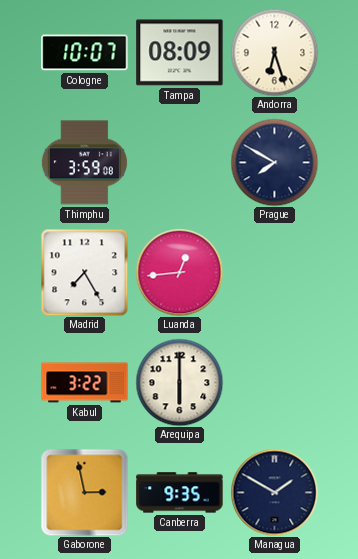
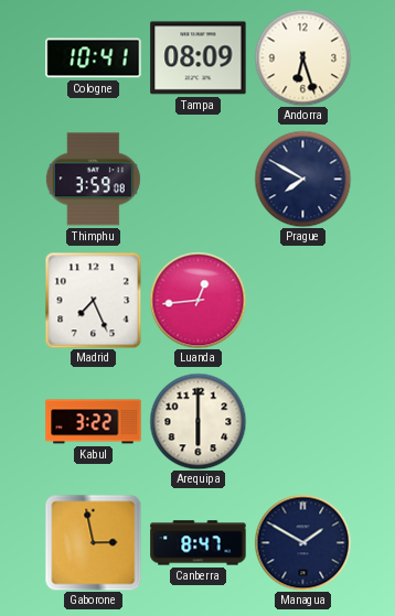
Cologne: 10:07 -> 10:41
Madrid: 7:25 -> 7:26
Canberra: 9:35 -> 8:47
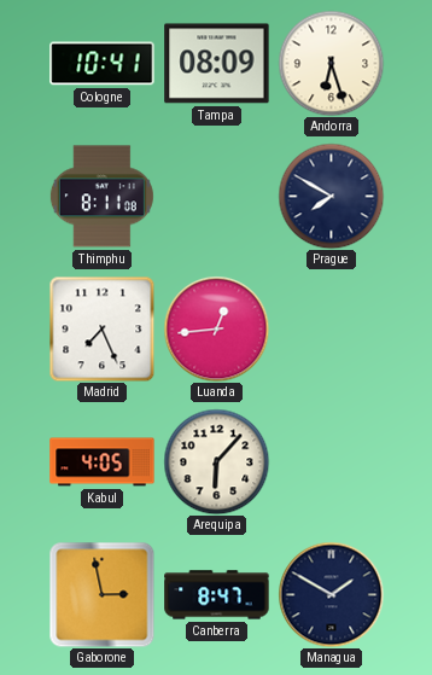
Thimphu: 3:59 -> 8:11
Kabul: 3:22 -> 4:05
Arequipa: 6:00 -> 6:07
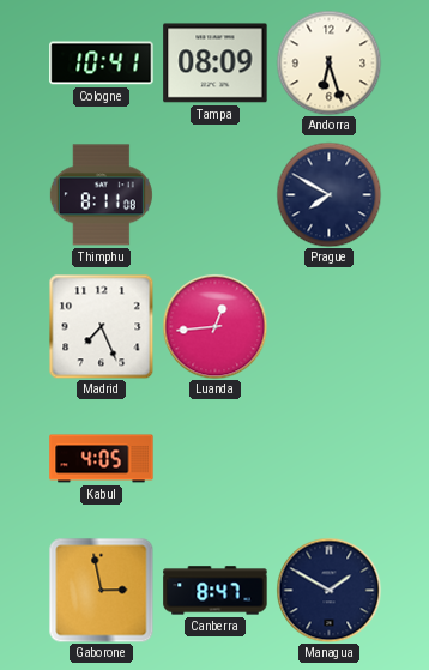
Arequipa: 6:07 -> none
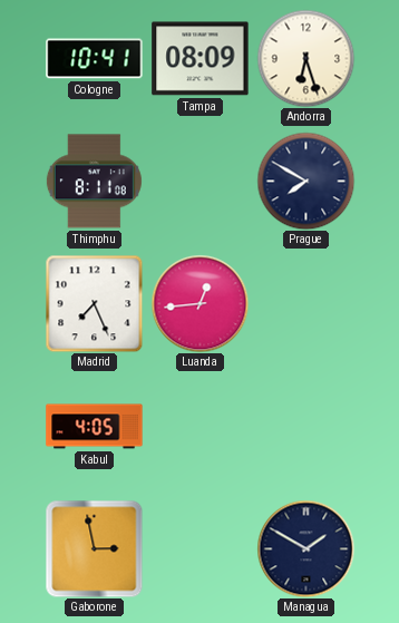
Canberra: 8:47 -> none
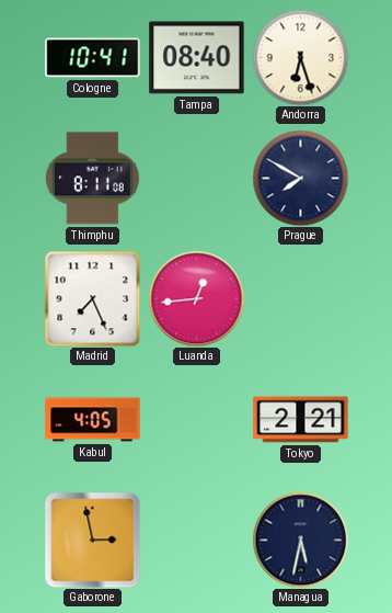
Tampa: 08:09 -> 08:40
Tokyo: none -> 2:21
Managua: 1:50 -> 5:32
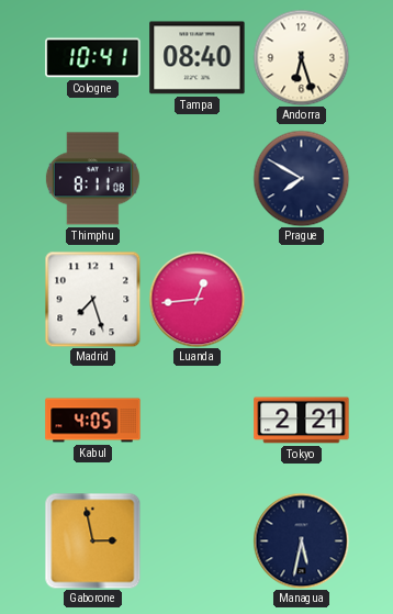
Madrid: 7:26 -> 7:27
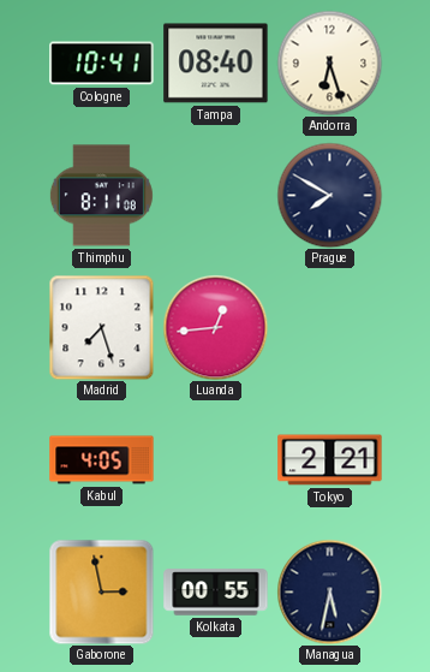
Kolkata: none -> 00:55
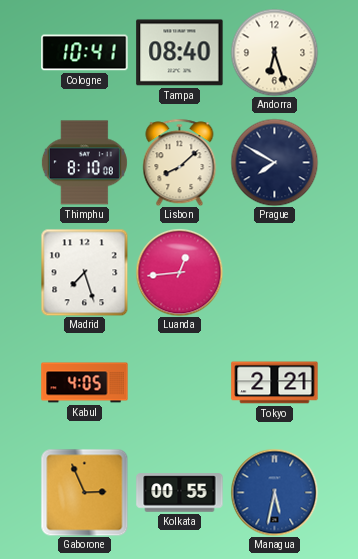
Thimphu: 8:11 -> 8:10
Lisbon: none -> 8:08
Gaborone: 2:58 -> 2:56
Managua dial: navy -> blue
